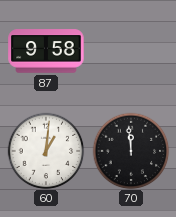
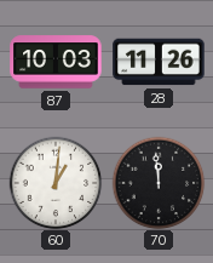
87: 9:58 -> 10:03
28: none -> 11:26
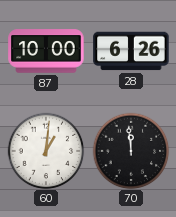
87: 10:03 -> 10:00
28: 11:26 -> 6:26
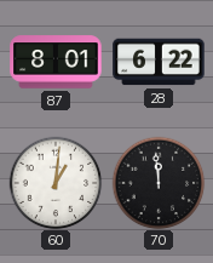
87: 10:00 -> 8:01
28: 6:26 -> 6:22
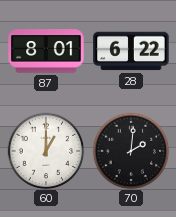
60: 1:01 -> 1:00
70: 11:59 -> 2:01
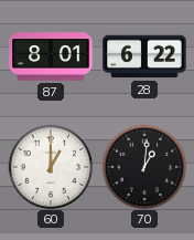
70: 2:01 -> 1:01
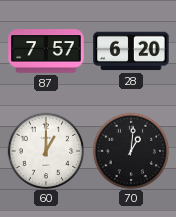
87: 8:01 -> 7:57
28: 6:22 -> 6:20
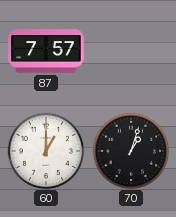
28: 6:20 -> none
70: 1:01 -> 1:03
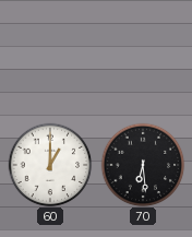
87: 7:57 -> none
70: 1:03 -> 6:29
